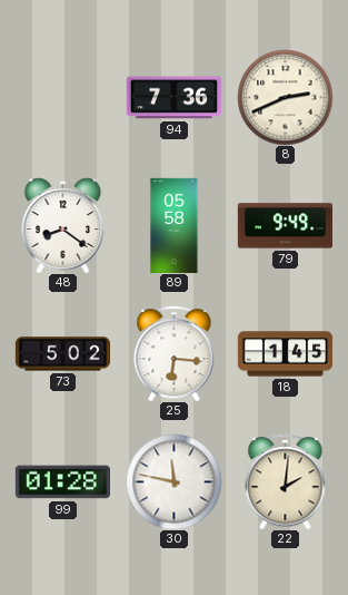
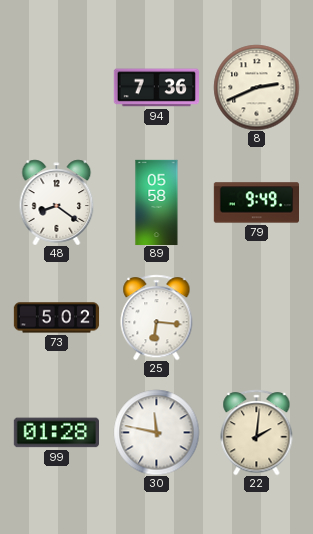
18: 1:45 -> none
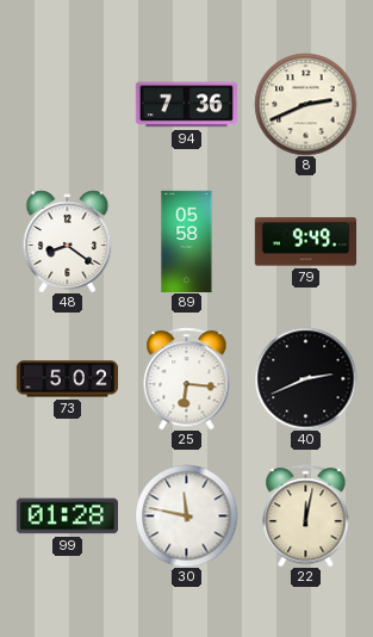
40: none -> 2:41
22: 2:01 -> 12:02
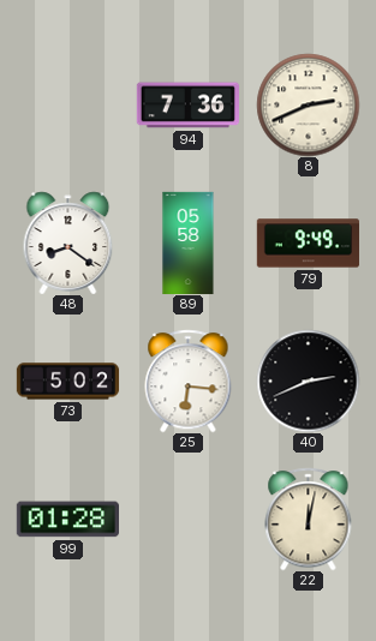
30: 11:47 -> none
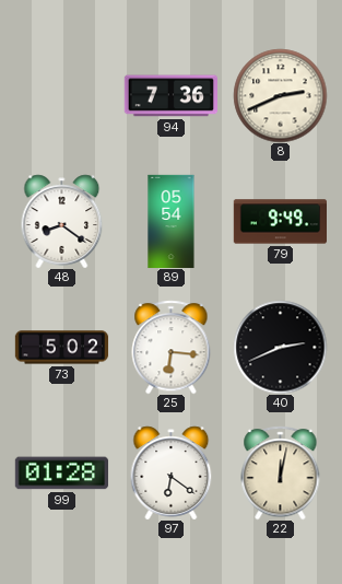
89: 05:58 -> 05:54
97: none -> 6:21
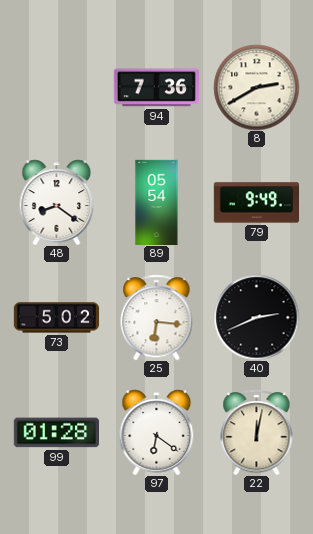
8: 2:41 -> 2:40
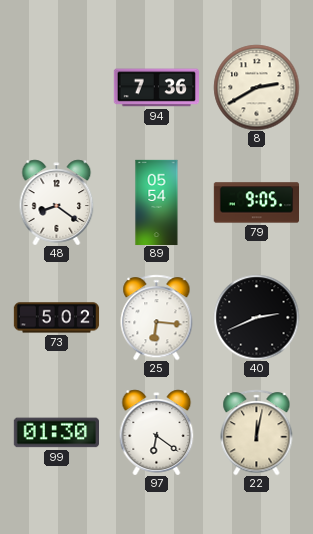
79: 9:49 -> 9:05
99: 01:28 -> 01:30
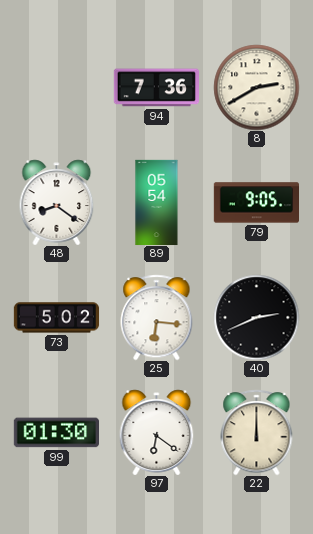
22: 12:02 -> 12:00
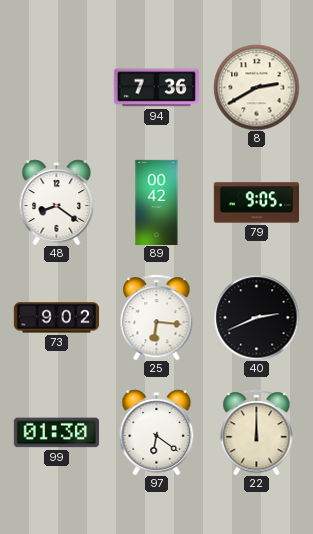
89: 05:54 -> 00:42
73: 5:02 -> 9:02
